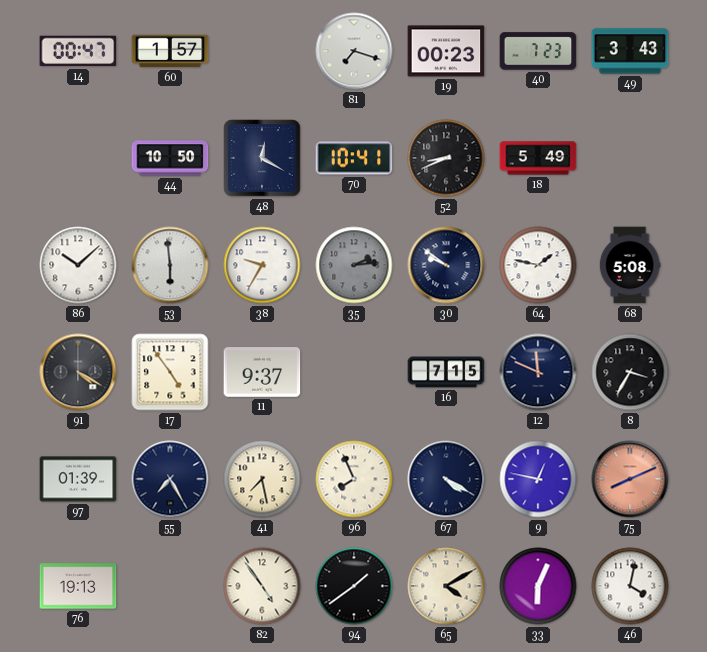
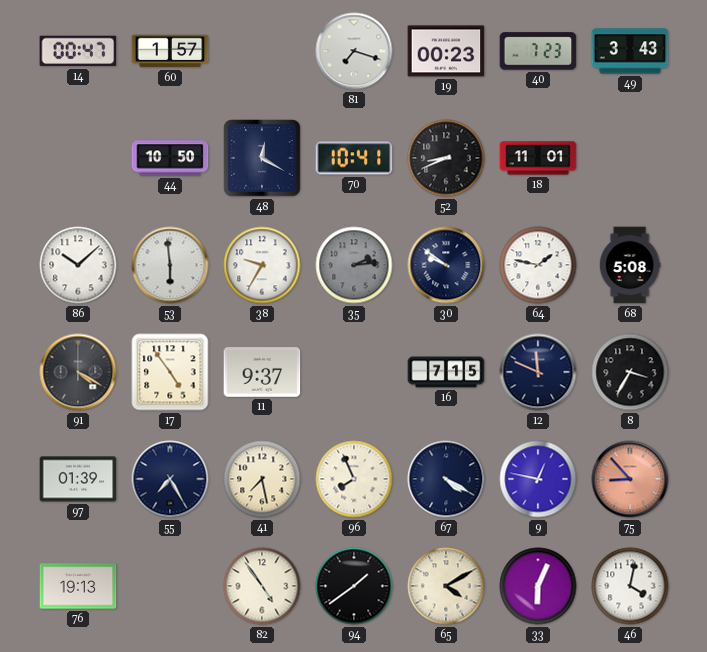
18: 5:49 -> 11:01
75: 8:11 -> 8:53
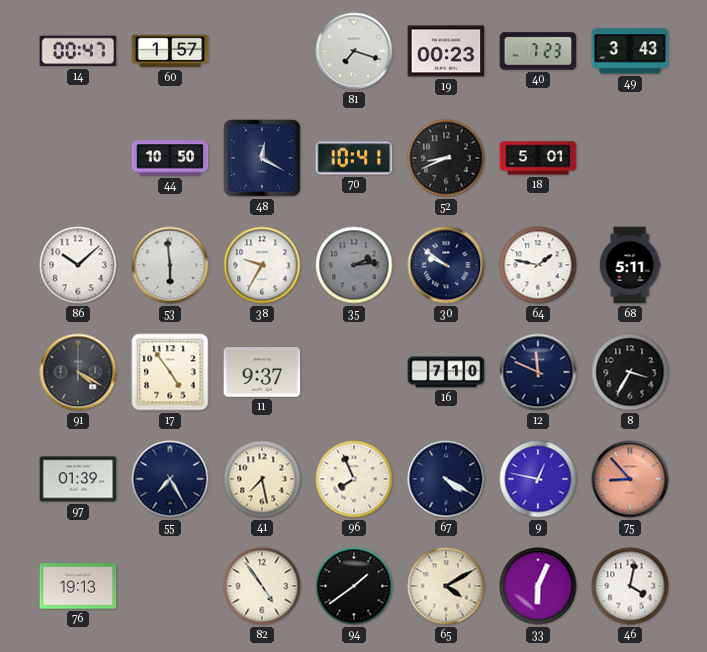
18: 11:01 -> 5:01
68: 5:08 -> 5:11
16: 7:15 -> 7:10
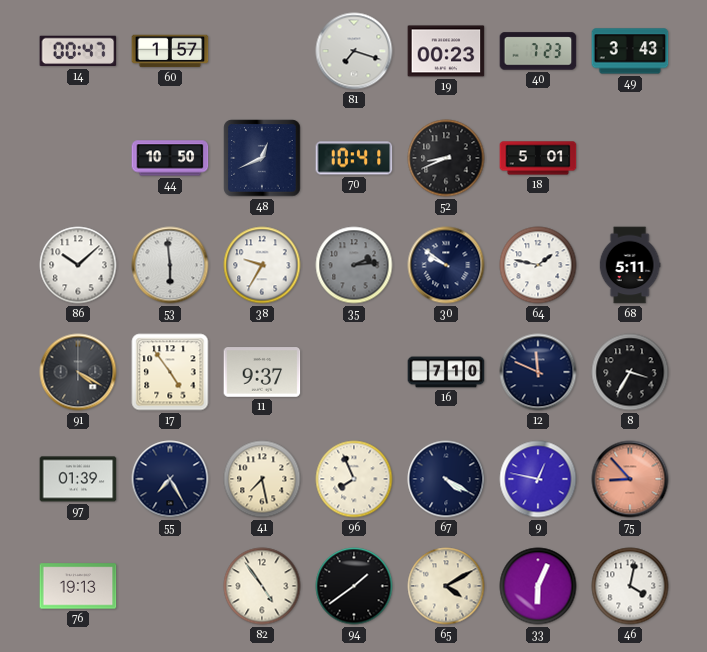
48: 12:20 -> 12:41
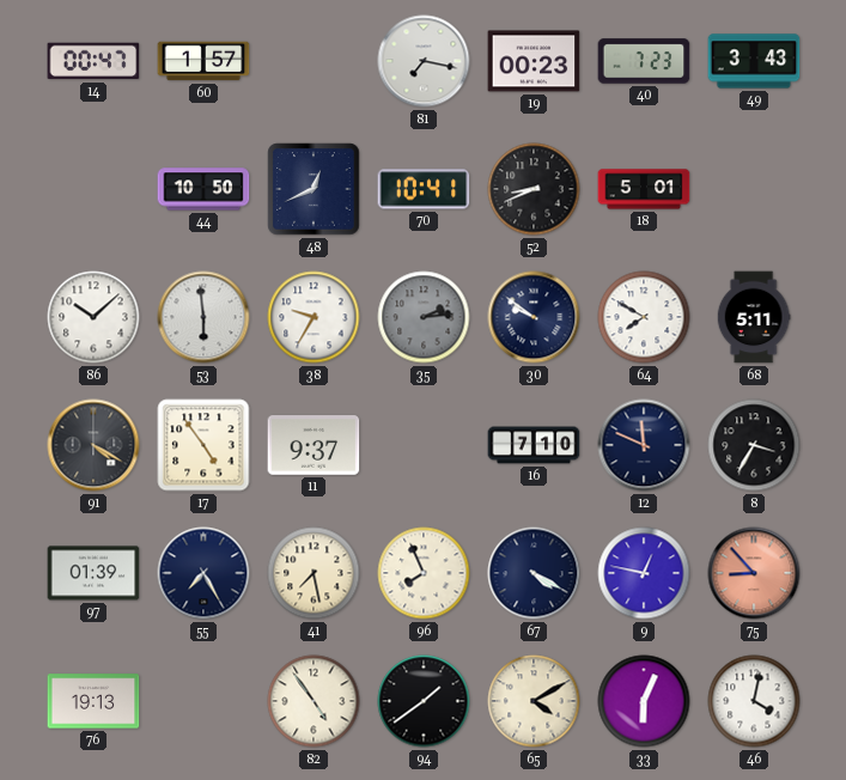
81: 7:18 -> 7:17
64: 1:47 -> 7:50
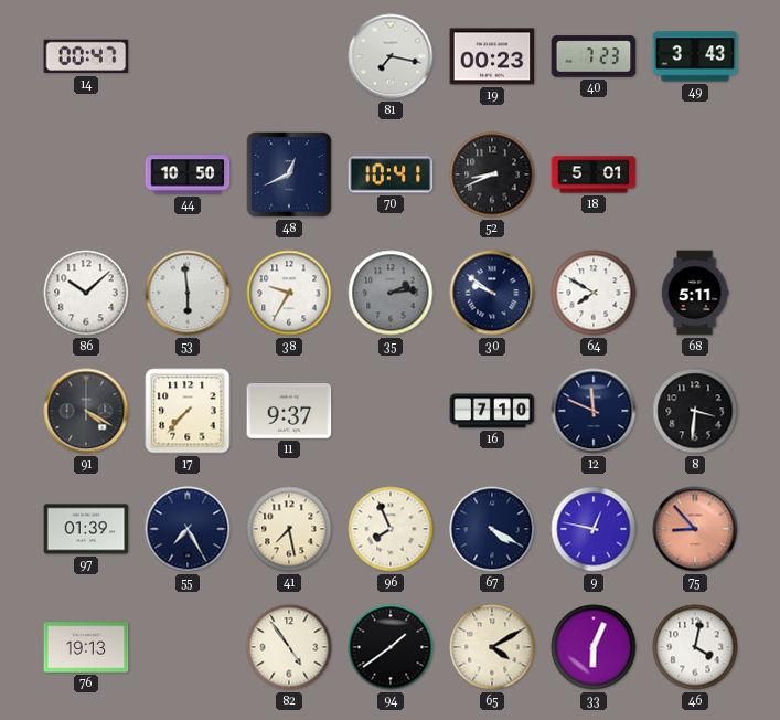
60: 1:57 -> none
17: 4:54 -> 7:37
8: 3:35 -> 3:31
